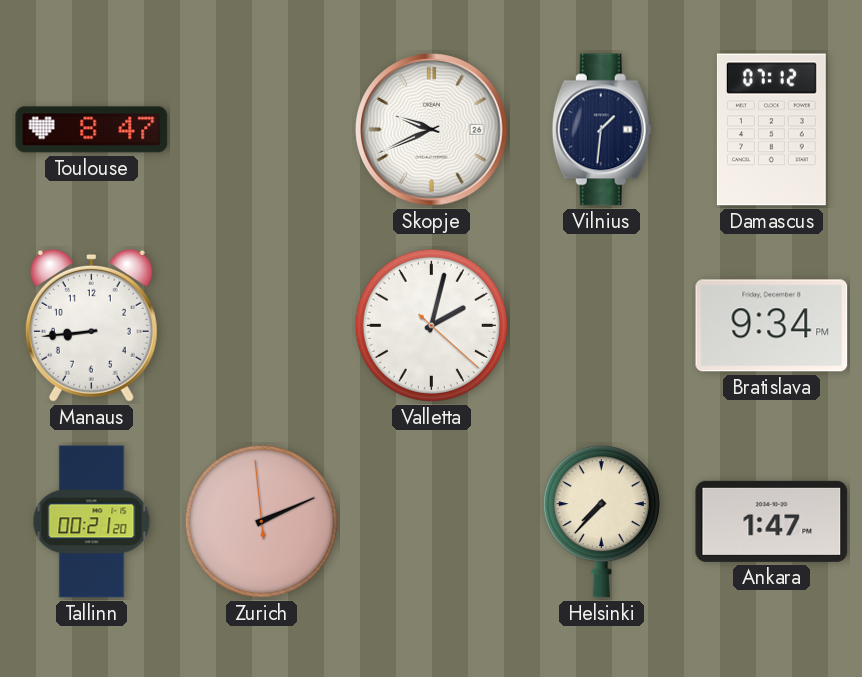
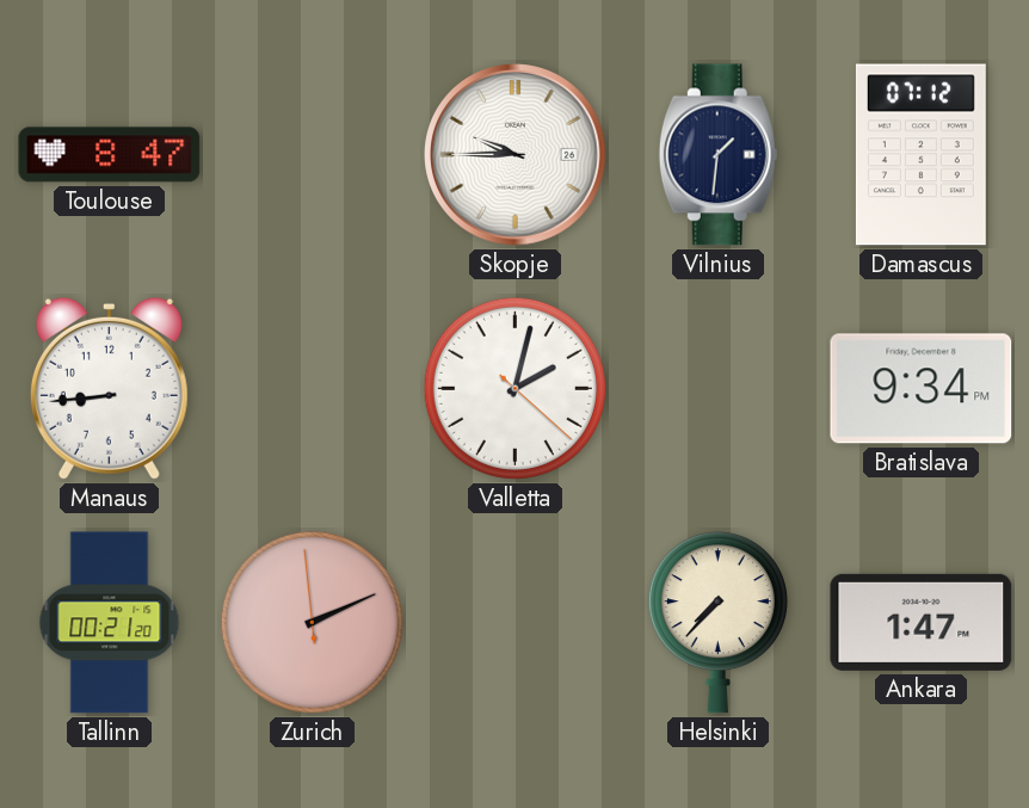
Skopje: 9:41 -> 9:45
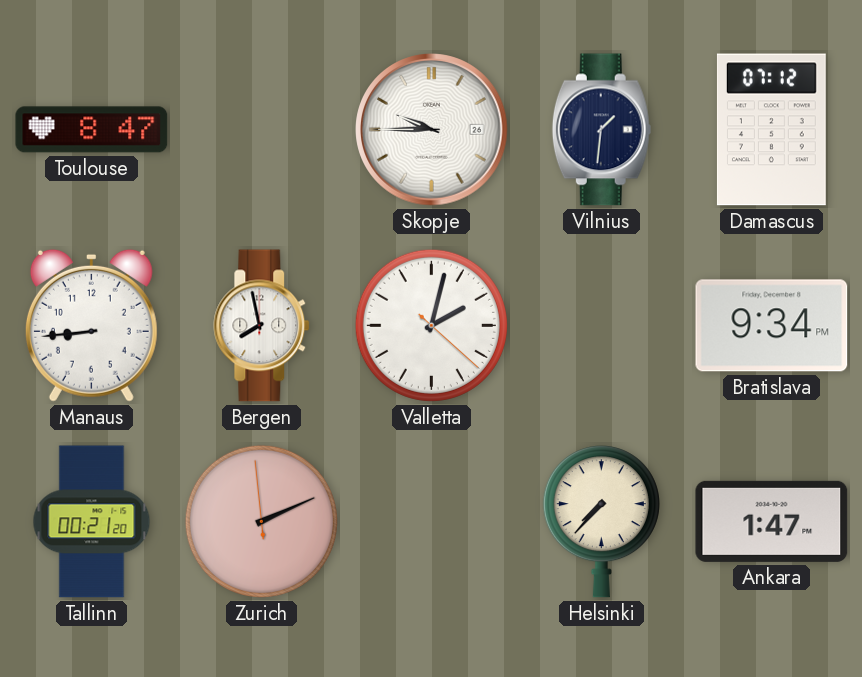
Bergen: none -> 7:58
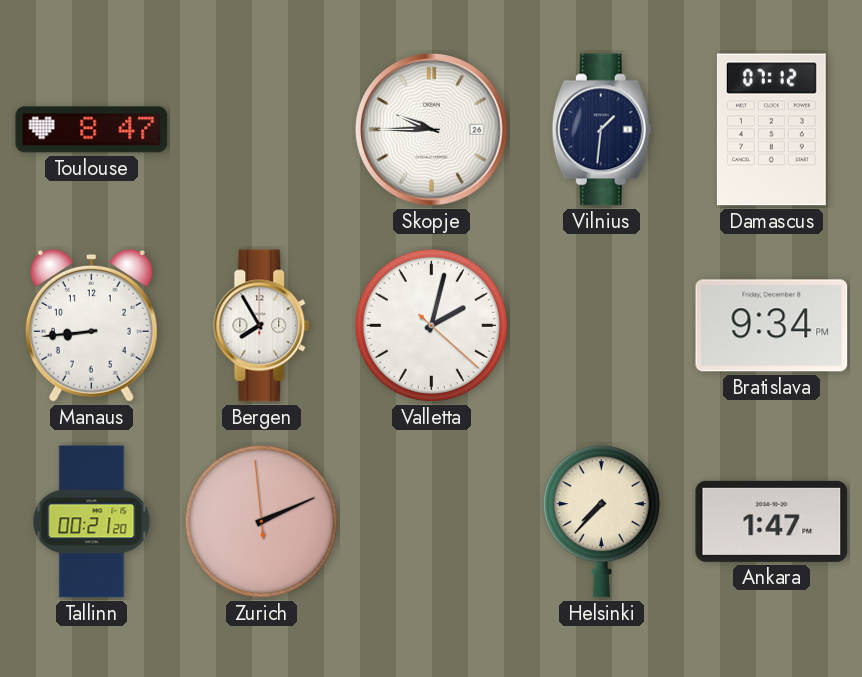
Bergen: 7:58 -> 7:55
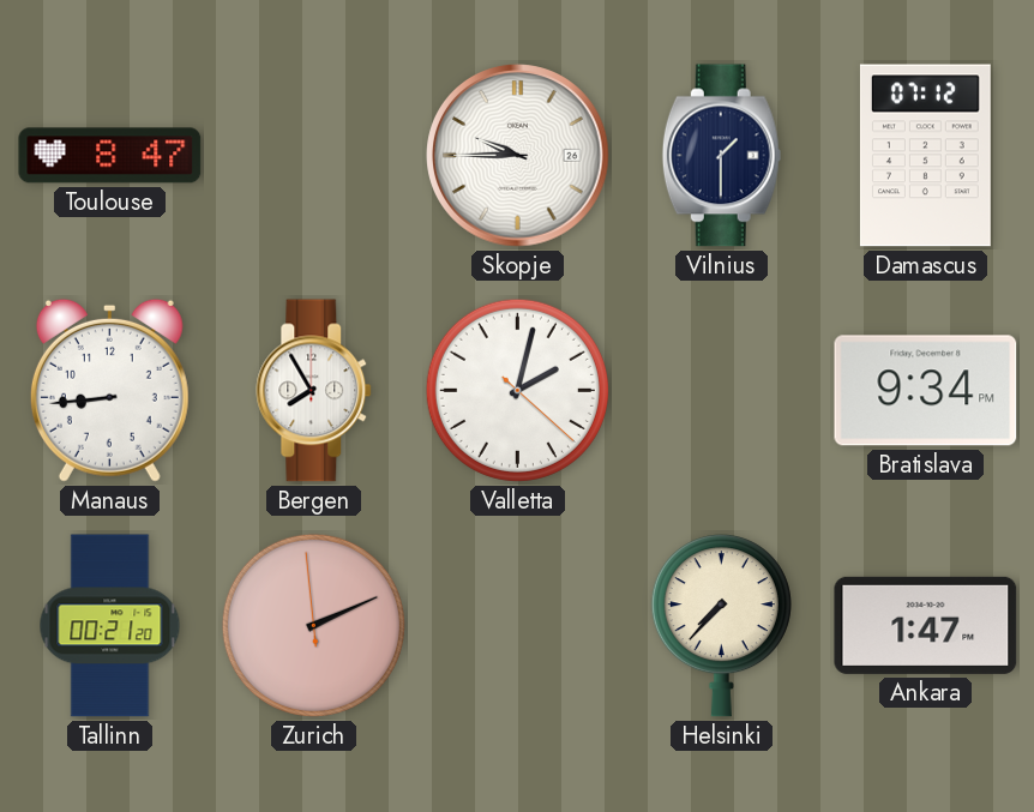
Vilnius: 1:31 -> 1:30
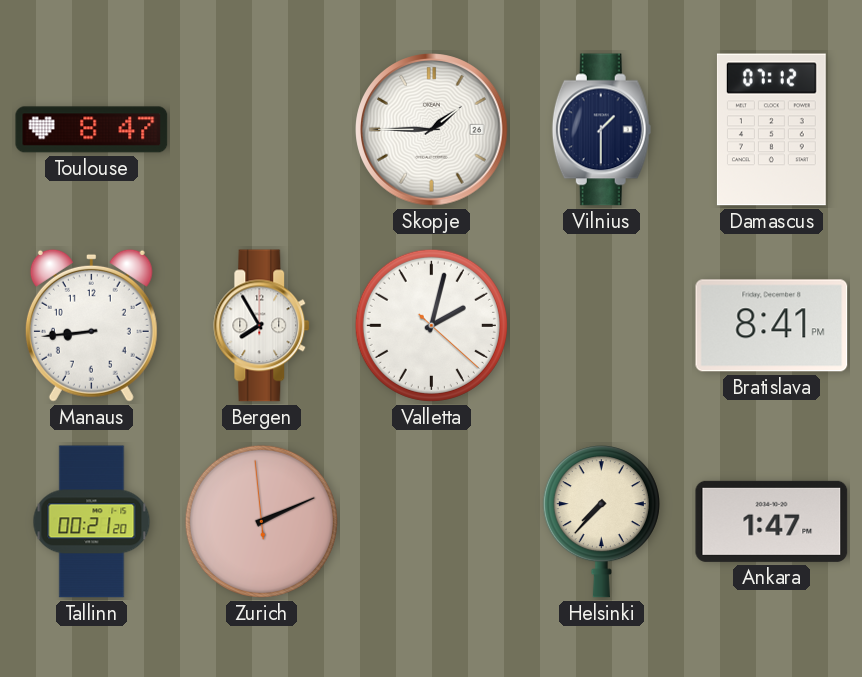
Skopje: 9:45 -> 1:45
Bratislava: 9:34 -> 8:41
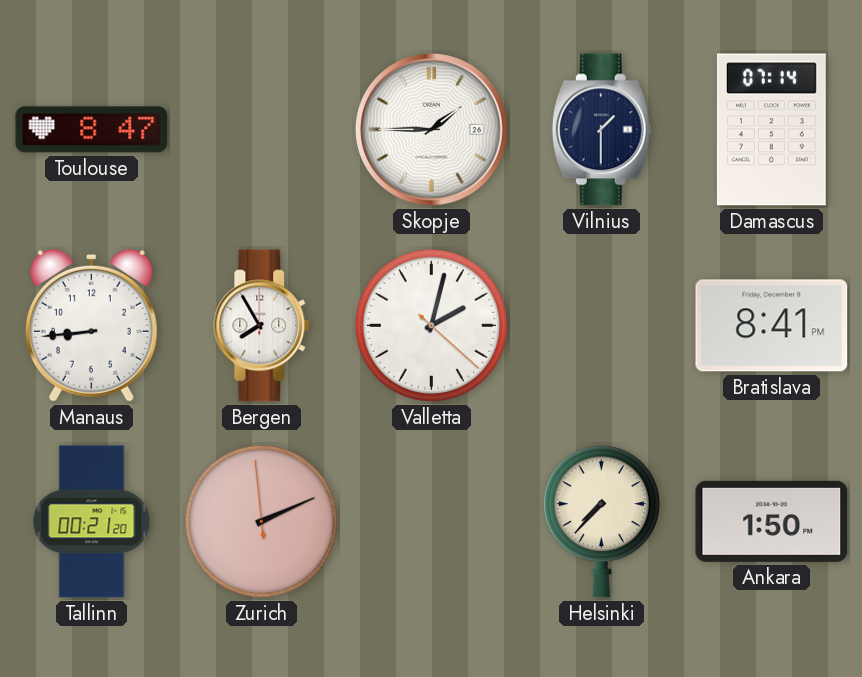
Damascus: 07:12 -> 07:14
Ankara: 1:47 -> 1:50
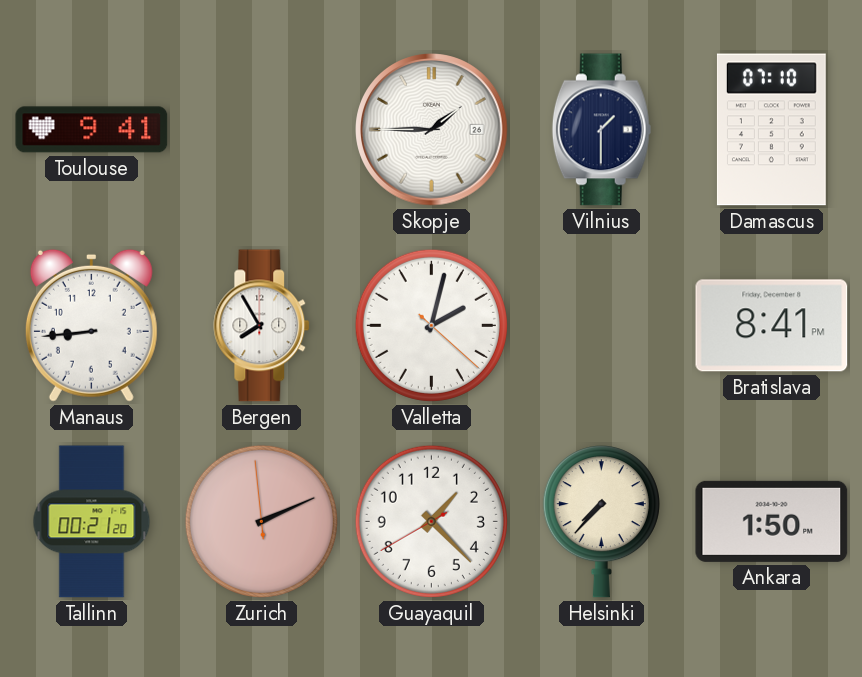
Toulouse: 8:47 -> 9:41
Damascus: 07:14 -> 07:10
Guayaquil: none -> 1:22
